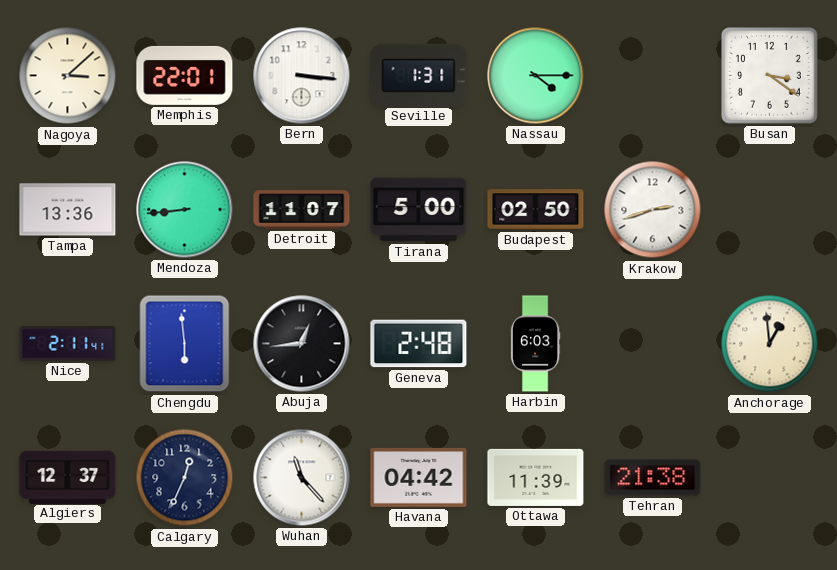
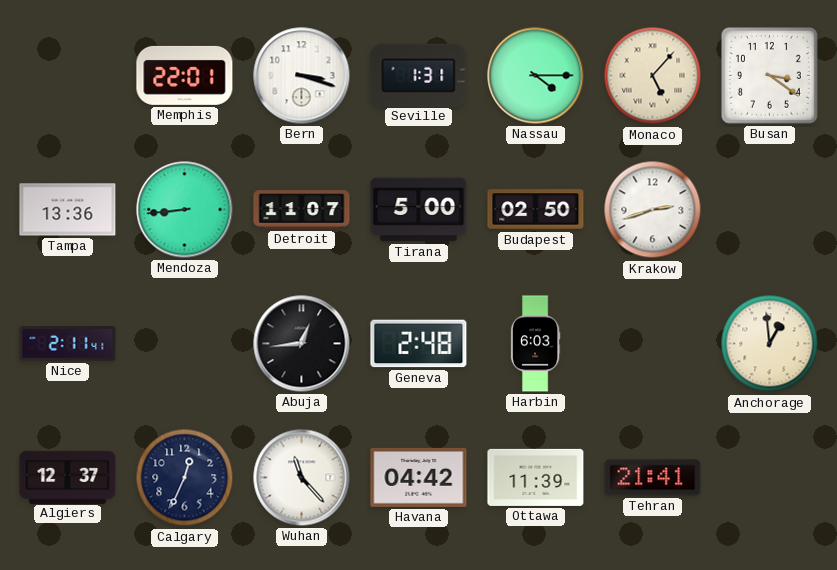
Nagoya: 3:08 -> none
Bern: 3:16 -> 3:18
Monaco: none -> 5:07
Chengdu: 5:59 -> none
Tehran: 21:38 -> 21:41
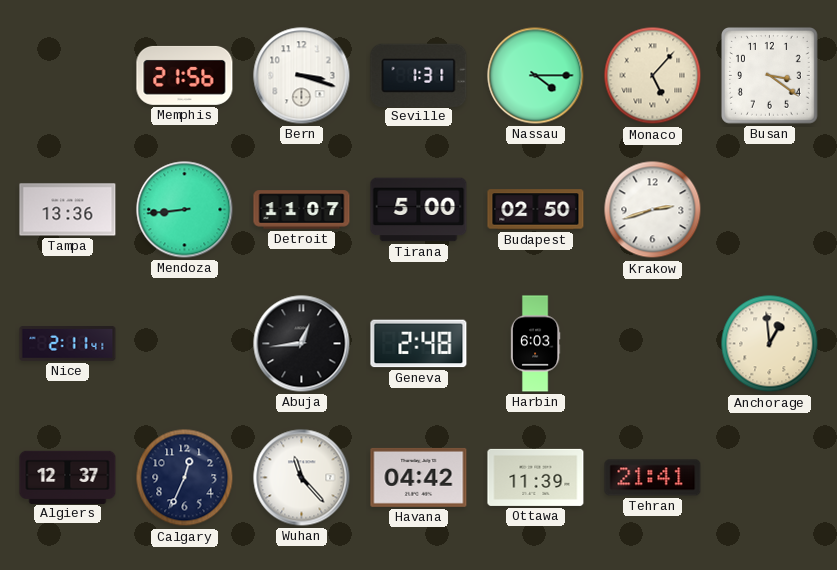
Memphis: 22:01 -> 21:56
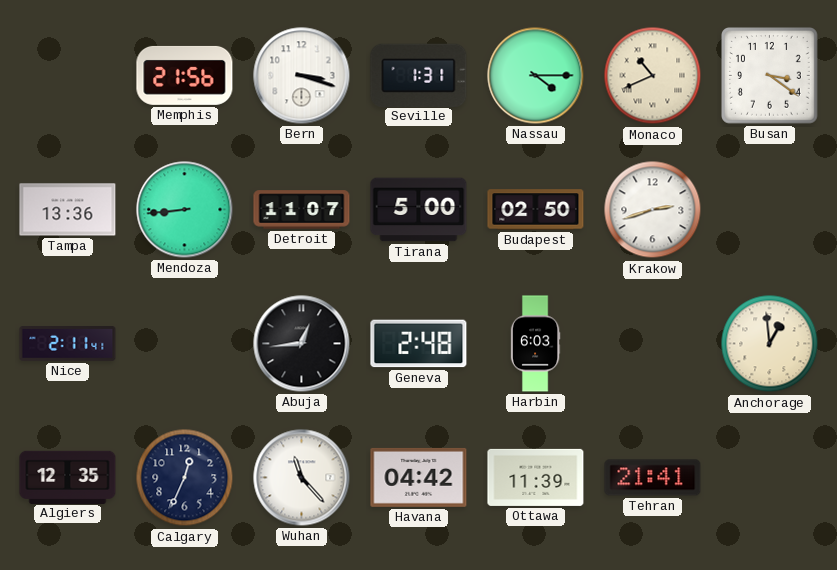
Monaco: 5:07 -> 10:41
Algiers: 12:37 -> 12:35
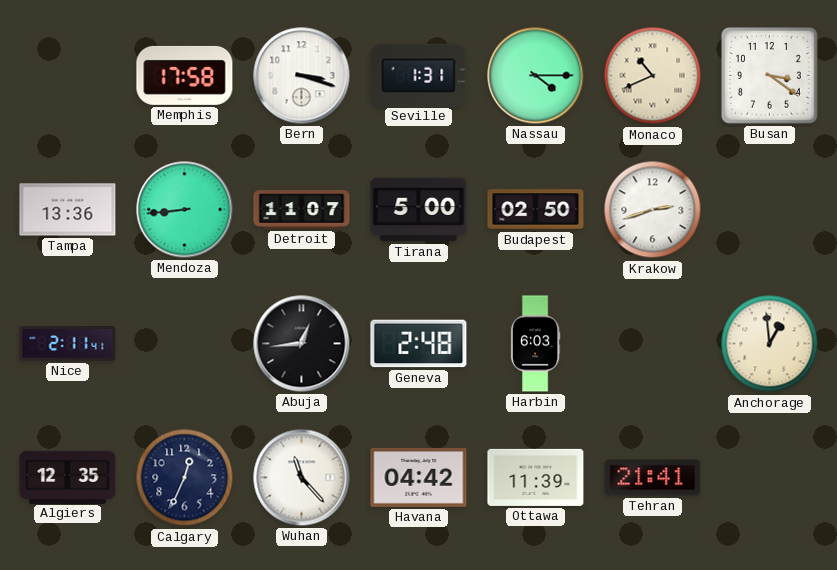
Memphis: 21:56 -> 17:58
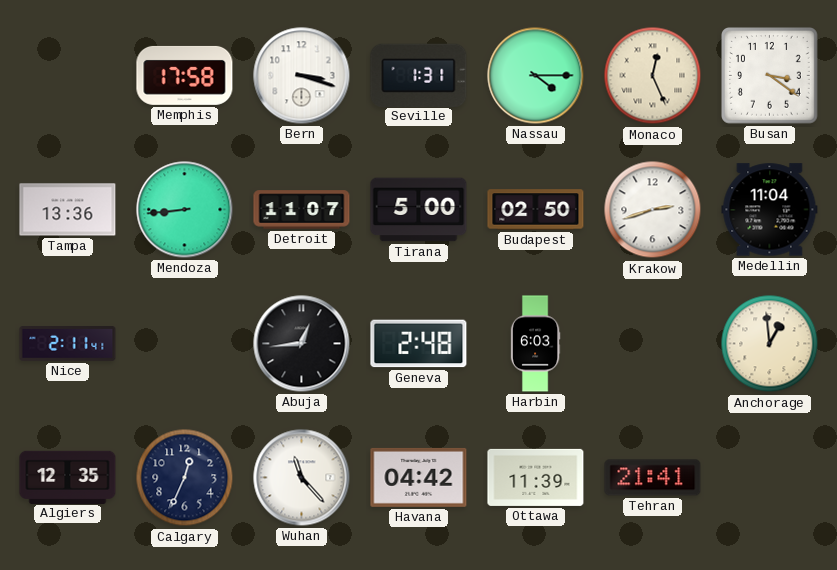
Monaco: 10:41 -> 12:26
Medellin: none -> 11:04
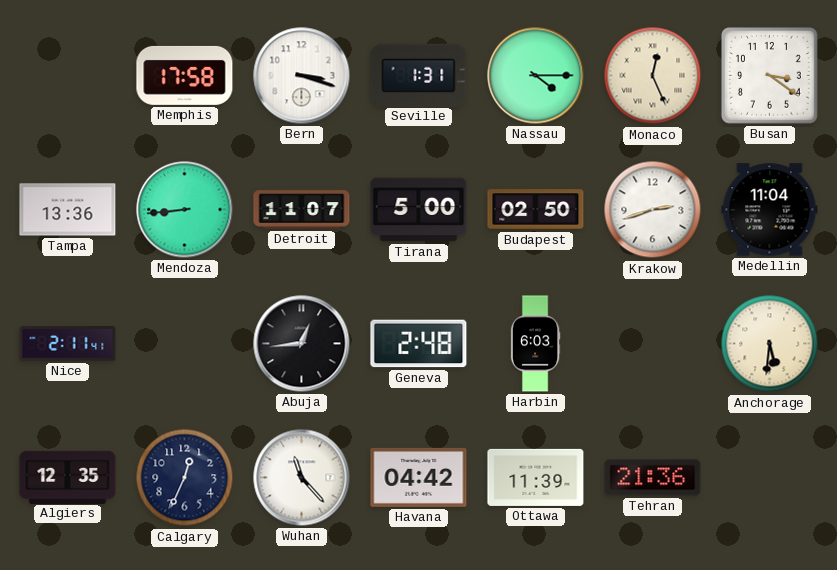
Anchorage: 12:59 -> 5:31
Tehran: 21:41 -> 21:36
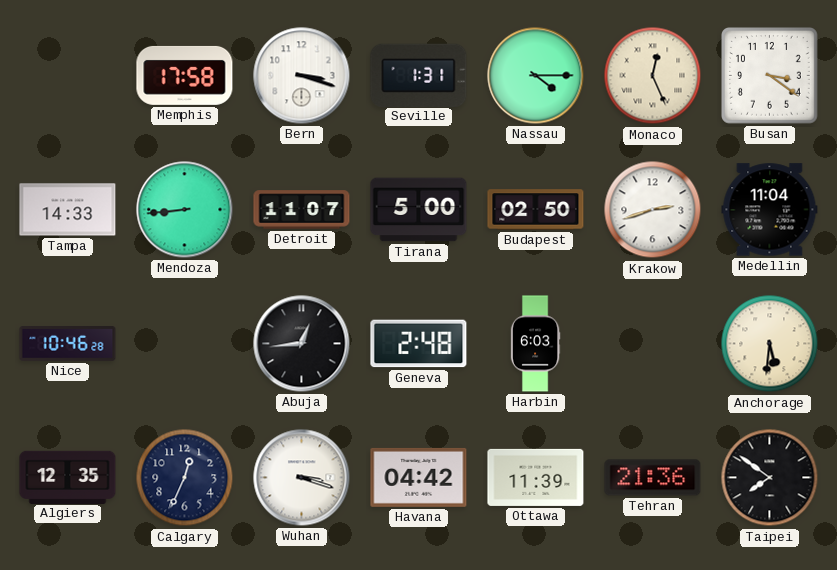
Tampa: 13:36 -> 14:33
Nice: 2:11 -> 10:46
Wuhan: 11:23 -> 3:18
Taipei: none -> 7:51
